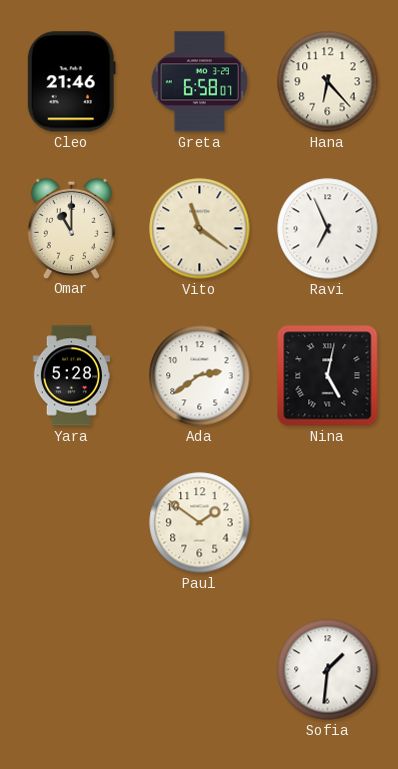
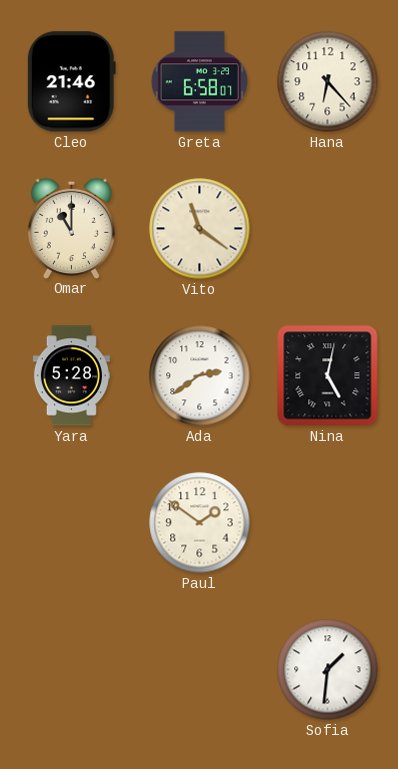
Ravi: 6:56 -> none
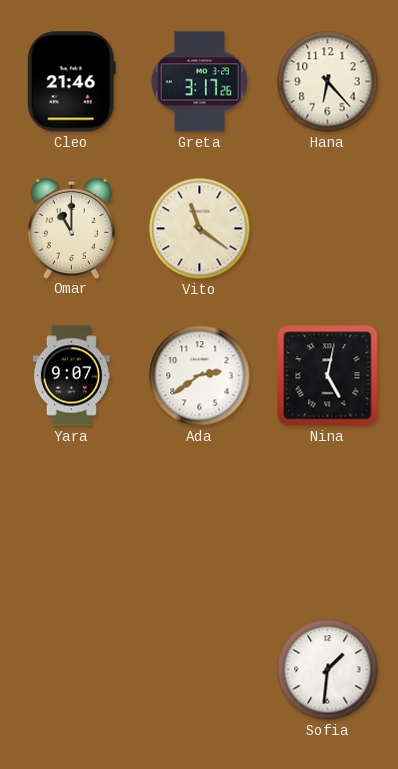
Greta: 6:58 -> 3:17
Yara: 5:28 -> 9:07
Paul: 1:51 -> none
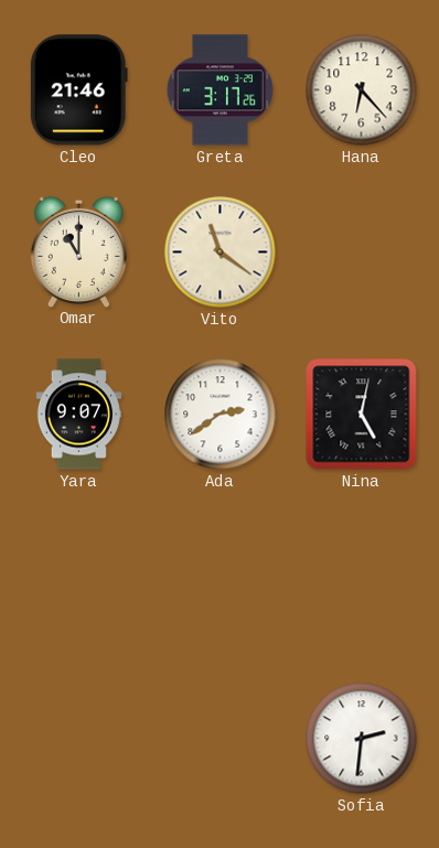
Sofia: 1:31 -> 2:31
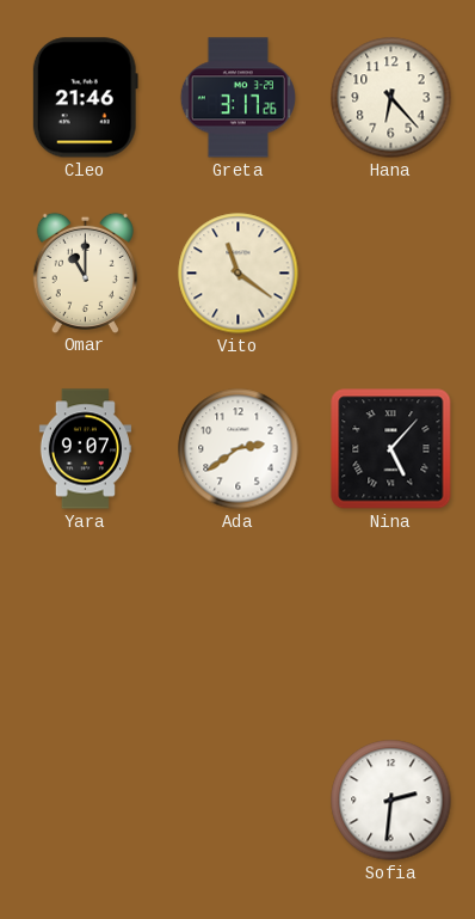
Nina: 5:02 -> 5:07
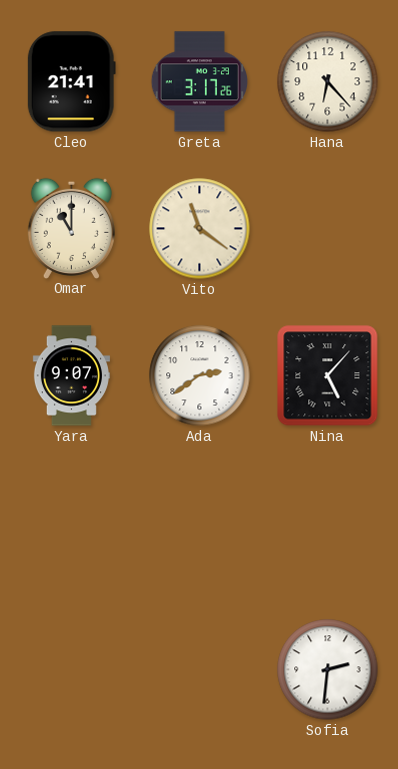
Cleo: 21:46 -> 21:41
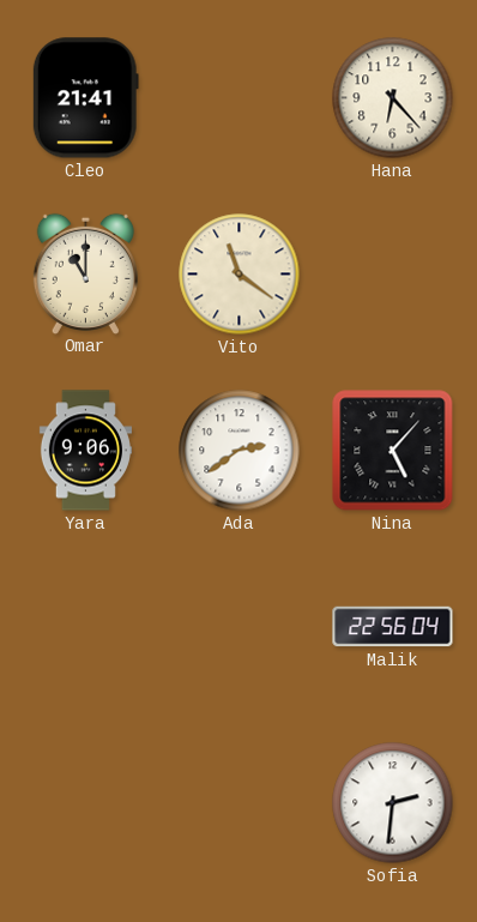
Greta: 3:17 -> none
Yara: 9:07 -> 9:06
Malik: none -> 22:56
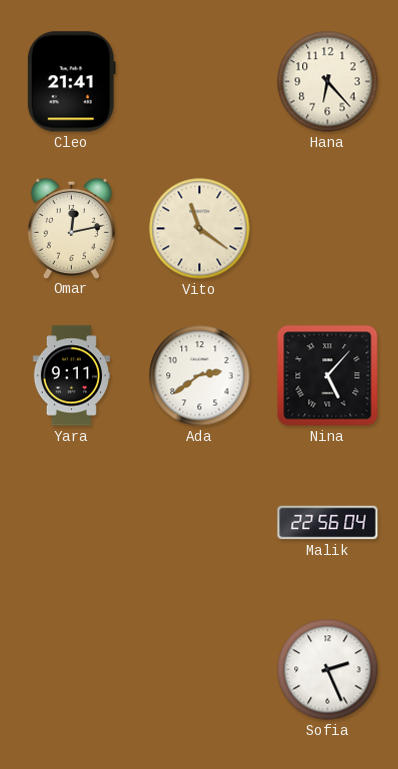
Omar: 11:00 -> 12:13
Yara: 9:06 -> 9:11
Sofia: 2:31 -> 2:26
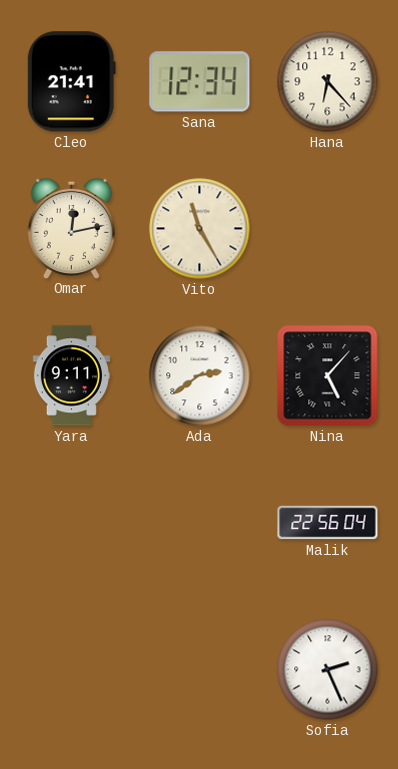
Sana: none -> 12:34
Vito: 11:21 -> 11:25
